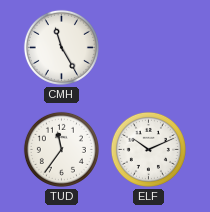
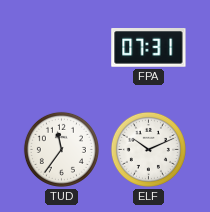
CMH: 11:25 -> none
FPA: none -> 07:31
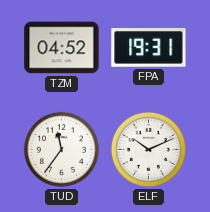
TZM: none -> 04:52
FPA: 07:31 -> 19:31
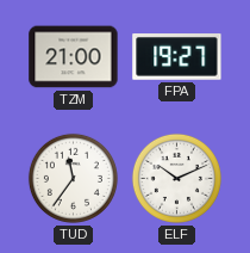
TZM: 04:52 -> 21:00
FPA: 19:31 -> 19:27
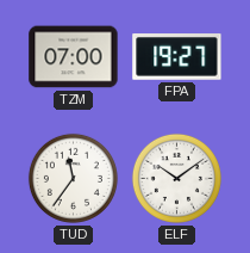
TZM: 21:00 -> 07:00
ELF: 10:11 -> 10:09
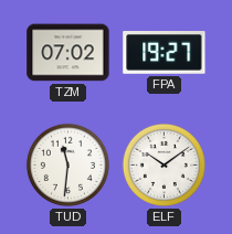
TZM: 07:00 -> 07:02
TUD: 11:36 -> 11:31
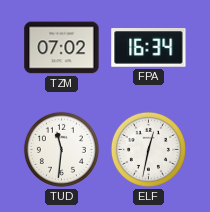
FPA: 19:27 -> 16:34
ELF: 10:09 -> 12:32
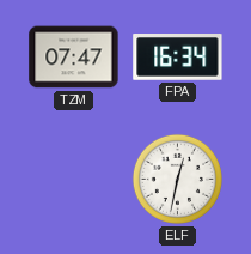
TZM: 07:02 -> 07:47
TUD: 11:31 -> none
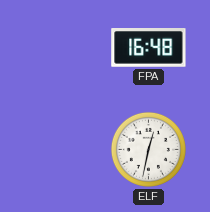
TZM: 07:47 -> none
FPA: 16:34 -> 16:48
